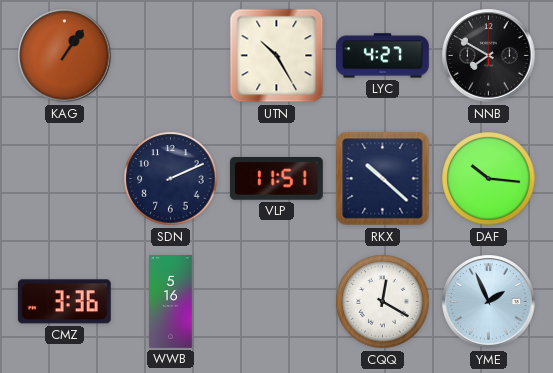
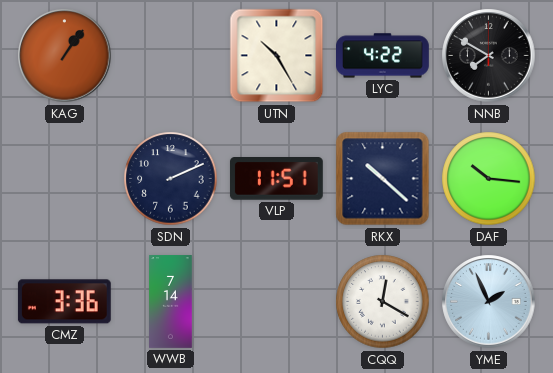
LYC: 4:27 -> 4:22
WWB: 5:16 -> 7:14
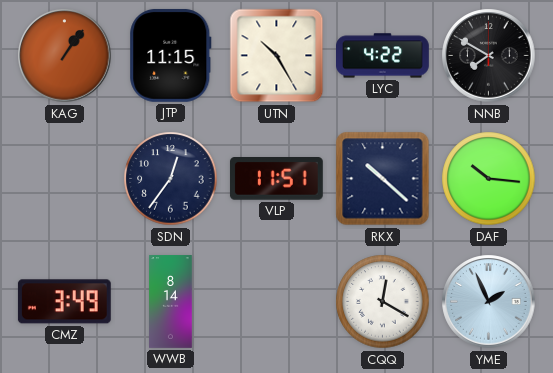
JTP: none -> 11:15
SDN: 2:11 -> 12:36
CMZ: 3:36 -> 3:49
WWB: 7:14 -> 8:14
